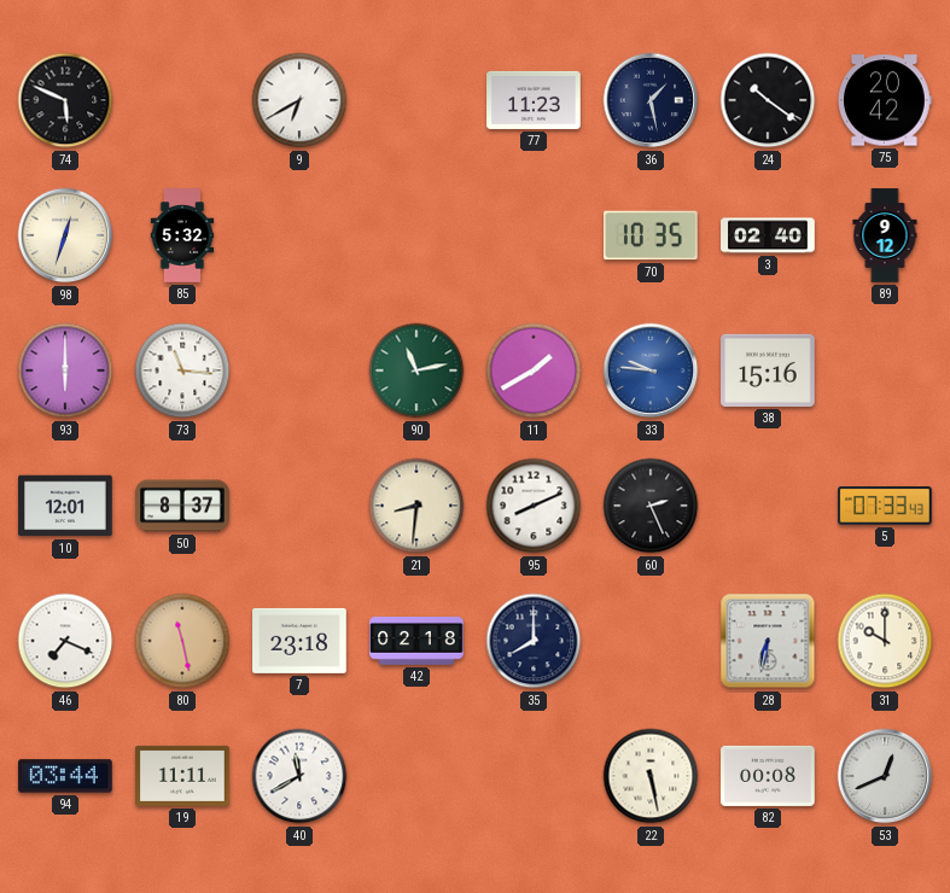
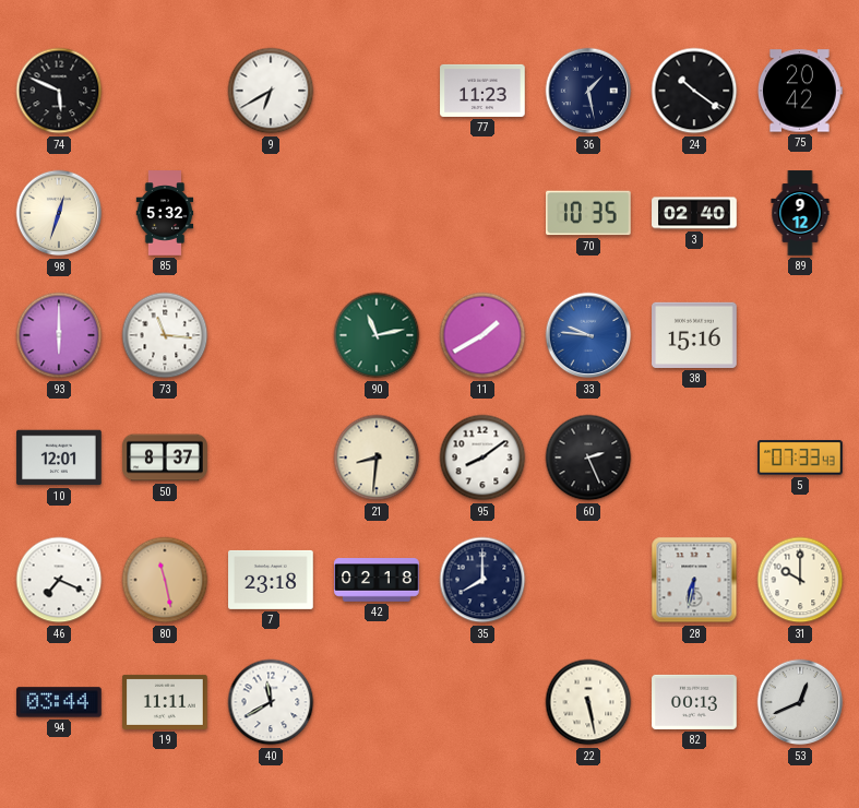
95: 8:11 -> 8:09
82: 00:08 -> 00:13
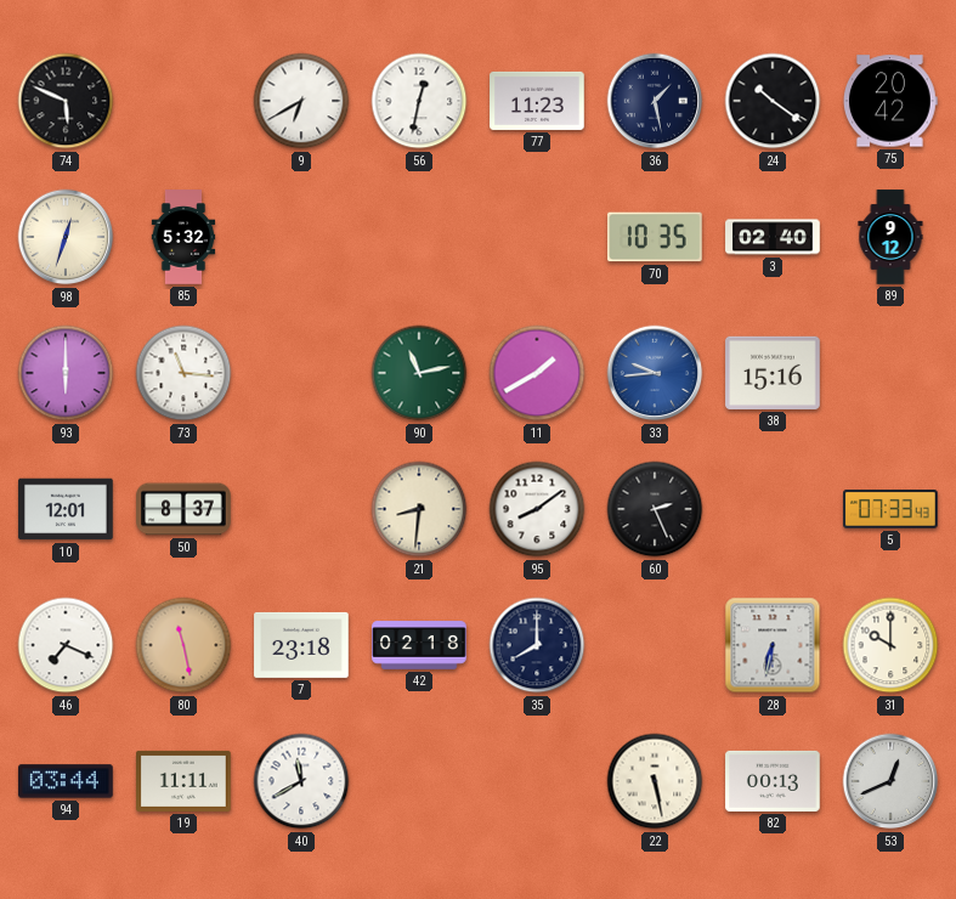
56: none -> 12:32
33: 9:46 -> 9:44
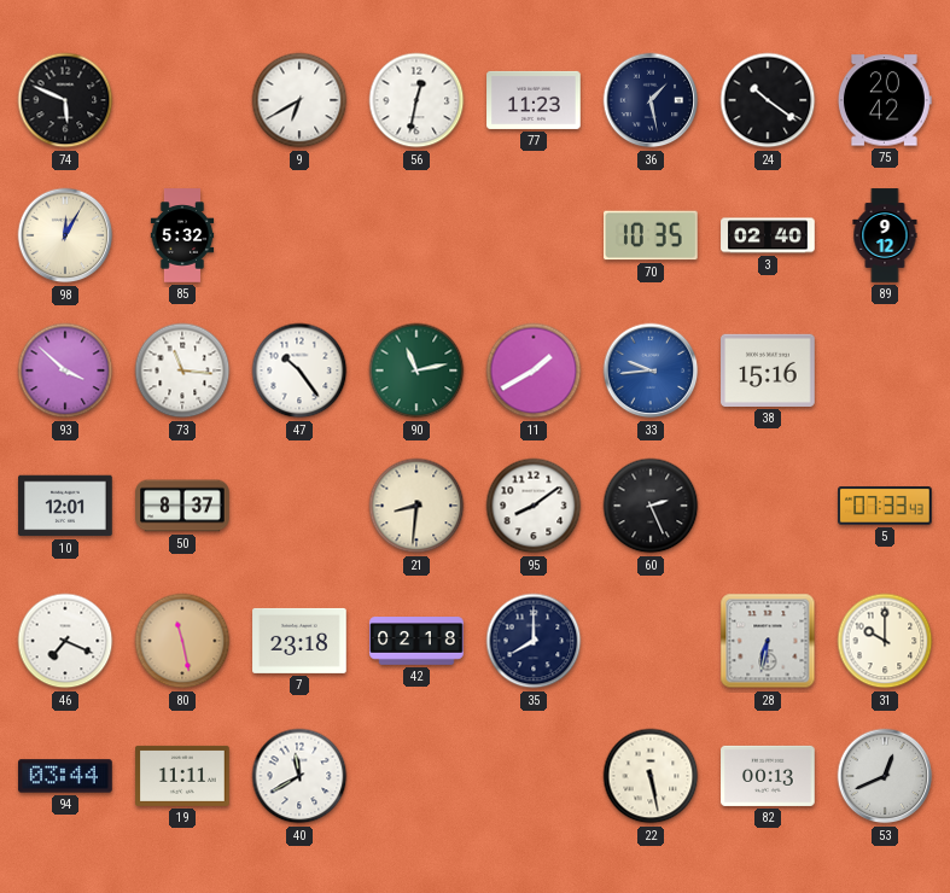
98: 12:33 -> 12:05
93: 6:00 -> 3:52
47: none -> 10:24
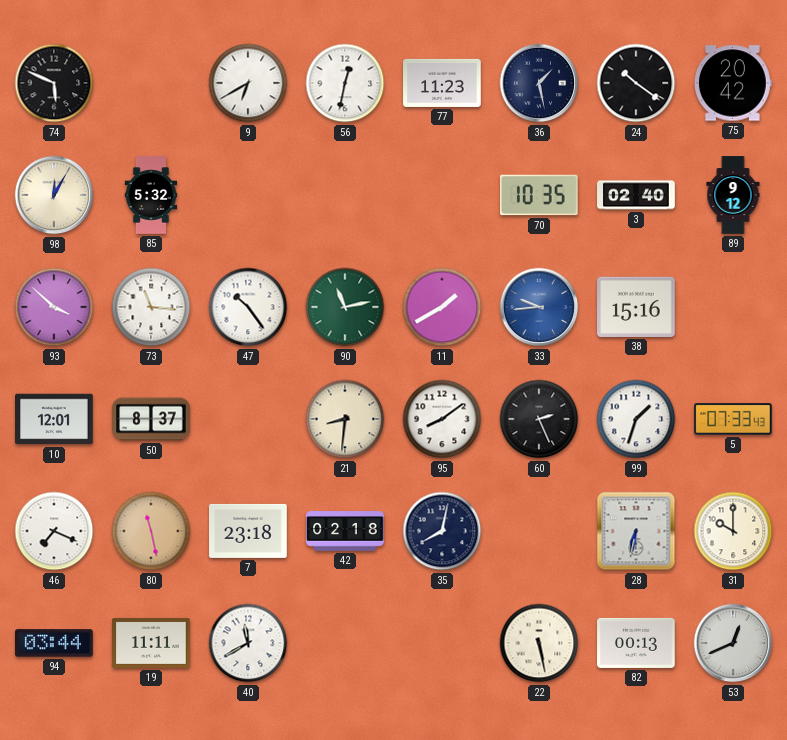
99: none -> 1:33
35: 8:00 -> 8:02
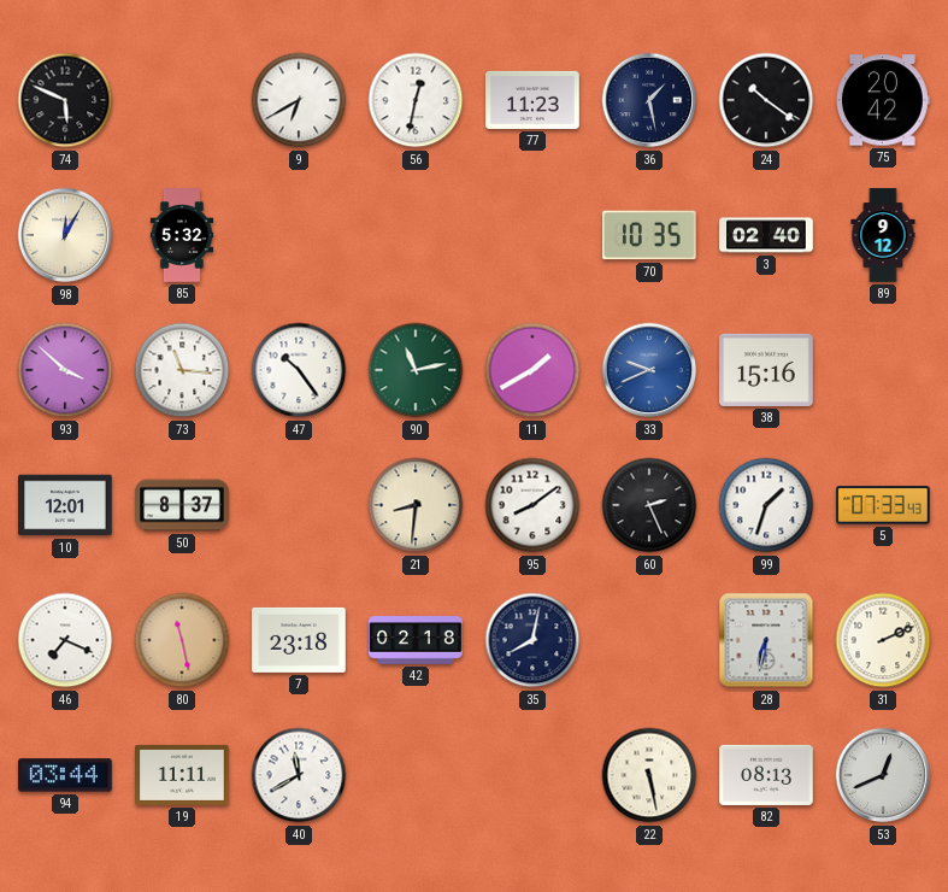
33: 9:44 -> 9:41
31: 10:00 -> 2:11
82: 00:13 -> 08:13
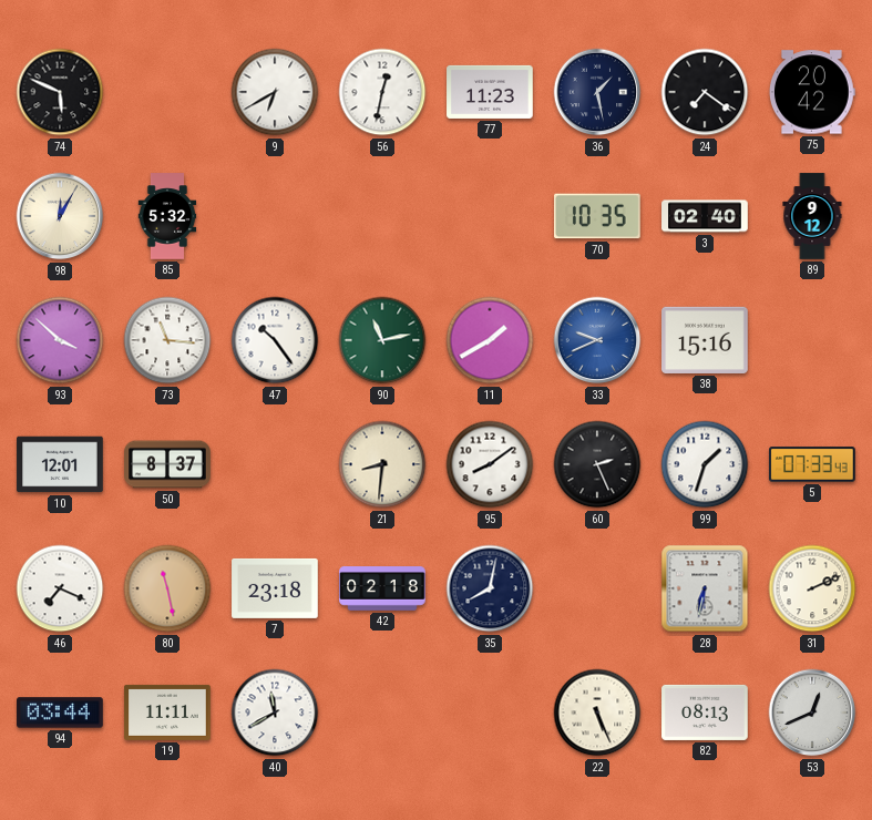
24: 10:21 -> 7:21
22: 5:28 -> 5:26
